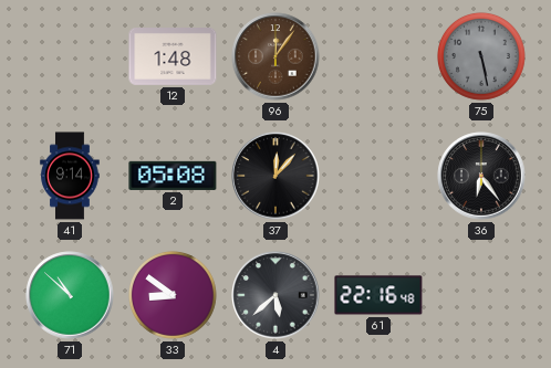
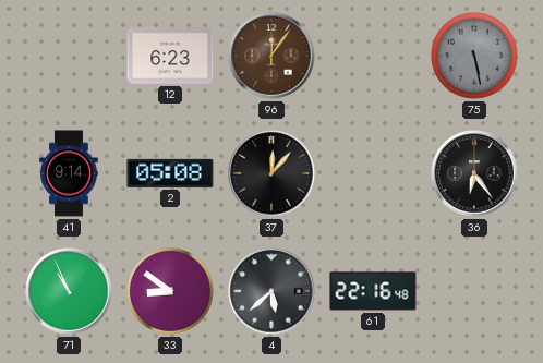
12: 1:48 -> 6:23
71: 10:52 -> 10:56
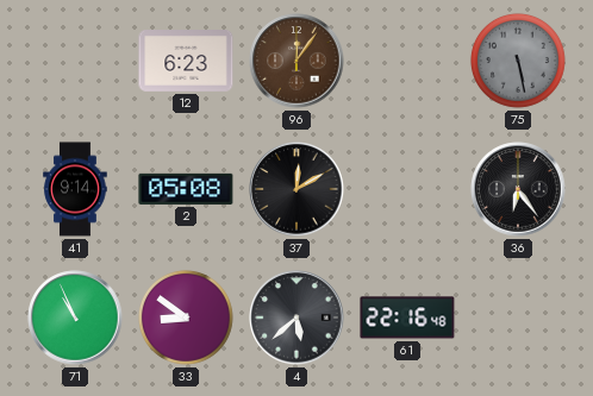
37: 12:07 -> 12:10
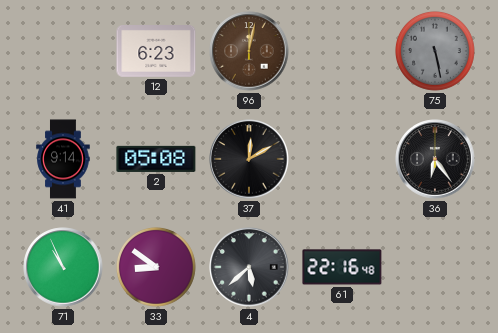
96: 12:06 -> 12:02
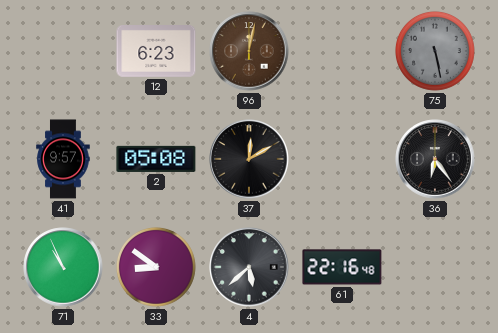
41: 9:14 -> 9:57
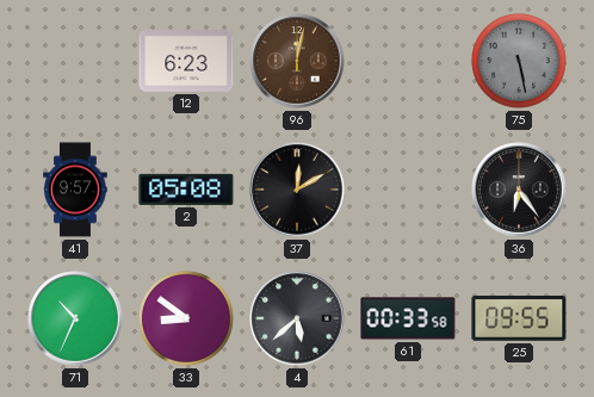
71: 10:56 -> 10:34
61: 22:16 -> 00:33
25: none -> 09:55
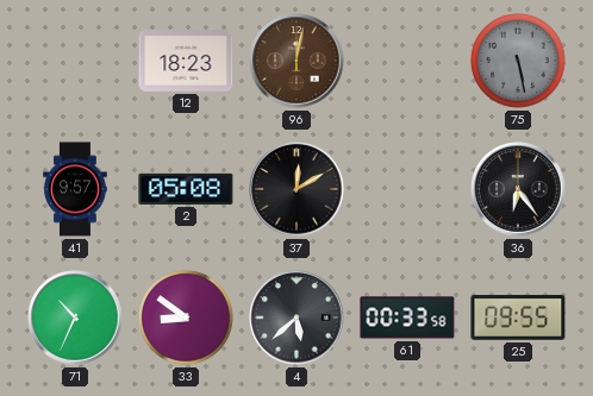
12: 6:23 -> 18:23
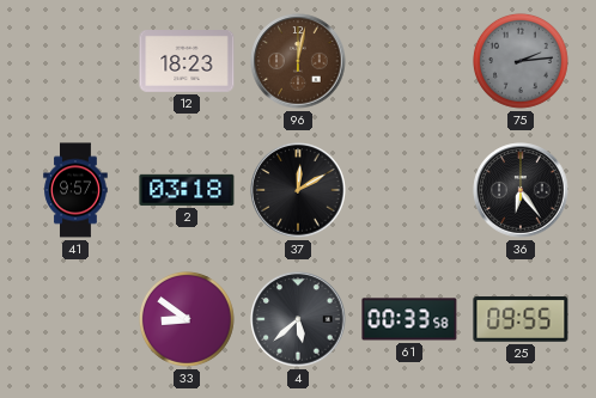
75: 5:28 -> 2:14
2: 05:08 -> 03:18
71: 10:34 -> none
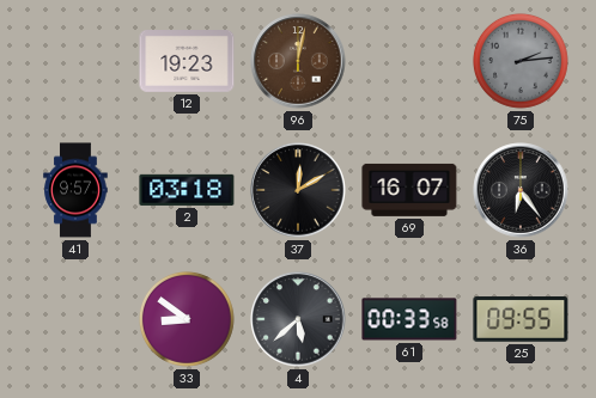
12: 18:23 -> 19:23
69: none -> 16:07
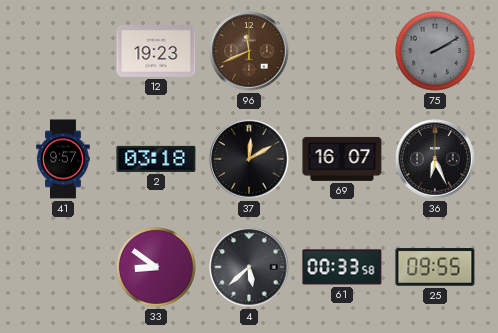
96: 12:02 -> 11:41
75: 2:14 -> 2:10
36: 6:24 -> 6:26
